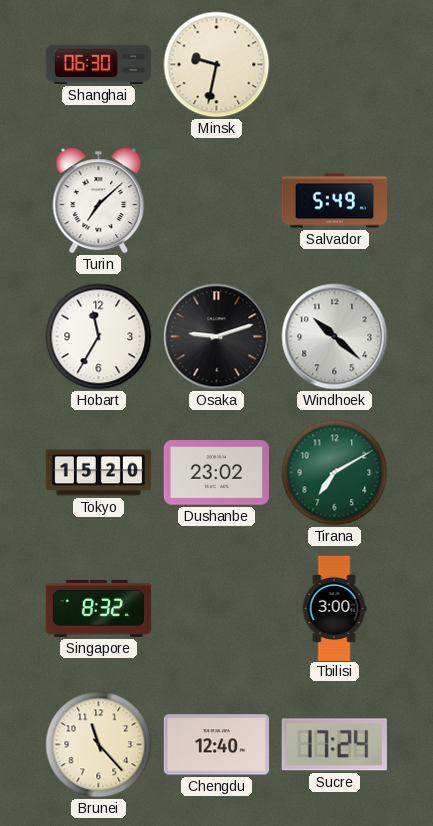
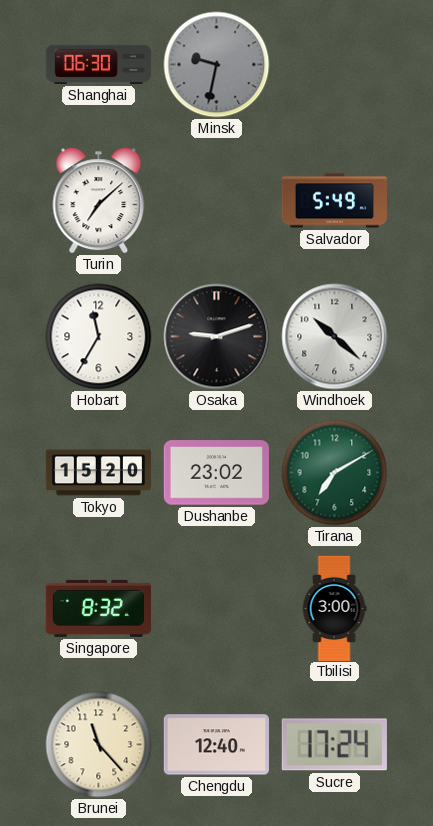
Minsk dial: cream -> grey
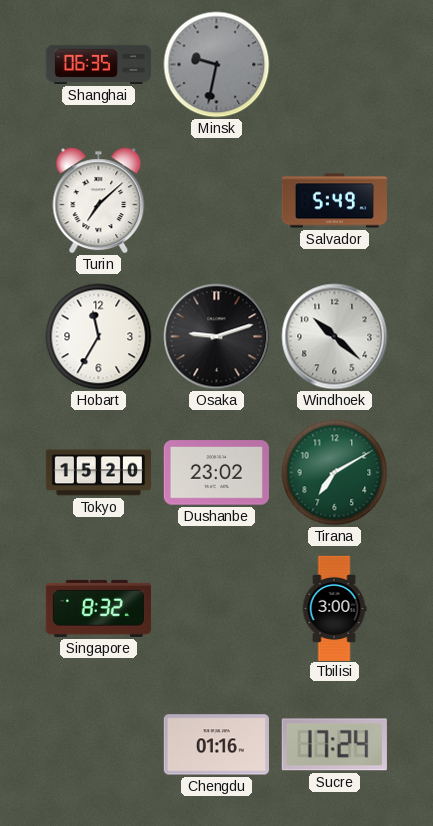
Shanghai: 06:30 -> 06:35
Brunei: 11:23 -> none
Chengdu: 12:40 -> 01:16
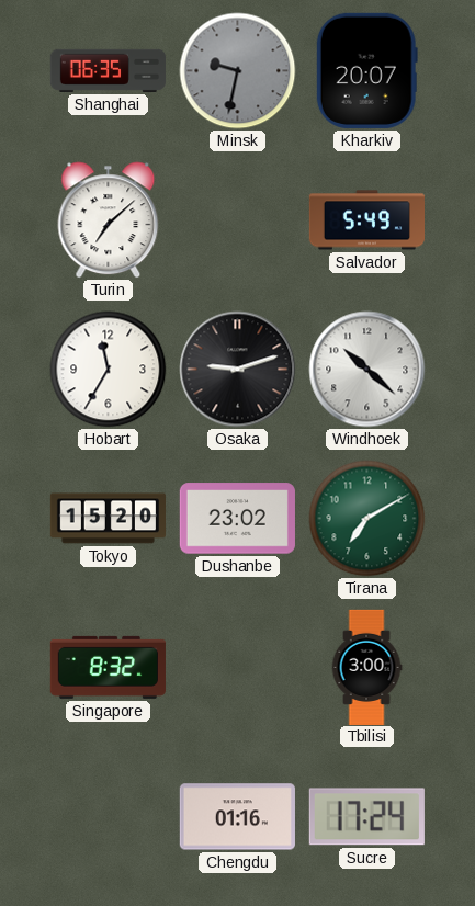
Kharkiv: none -> 20:07
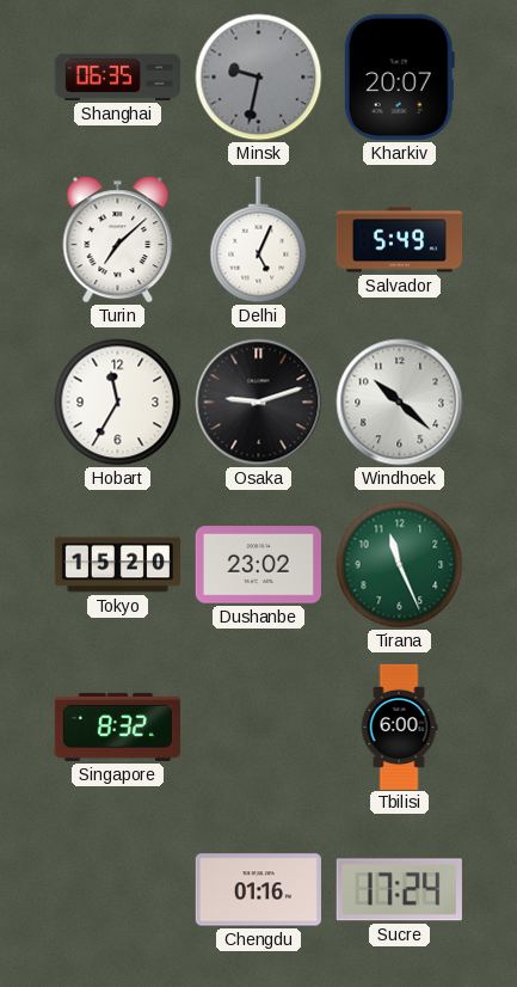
Delhi: none -> 5:04
Tirana: 7:10 -> 11:26
Tbilisi: 3:00 -> 6:00
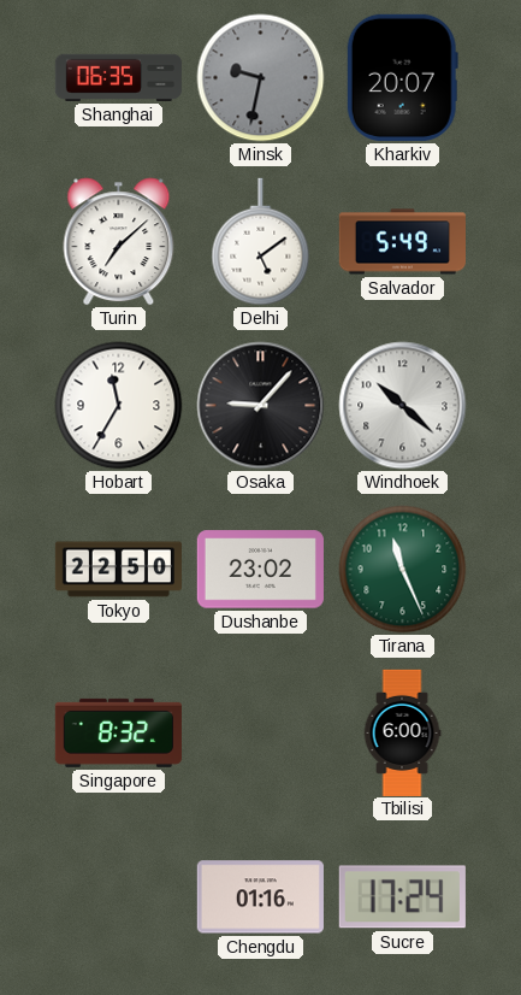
Delhi: 5:04 -> 5:09
Osaka: 9:12 -> 9:07
Tokyo: 15:20 -> 22:50
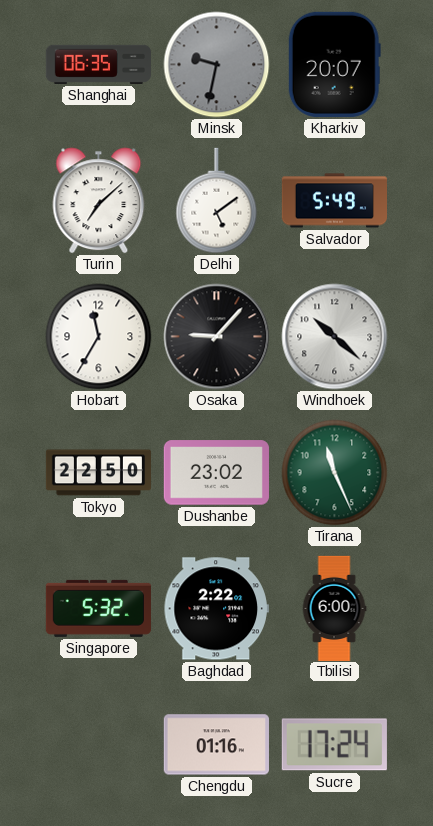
Singapore: 8:32 -> 5:32
Baghdad: none -> 2:22
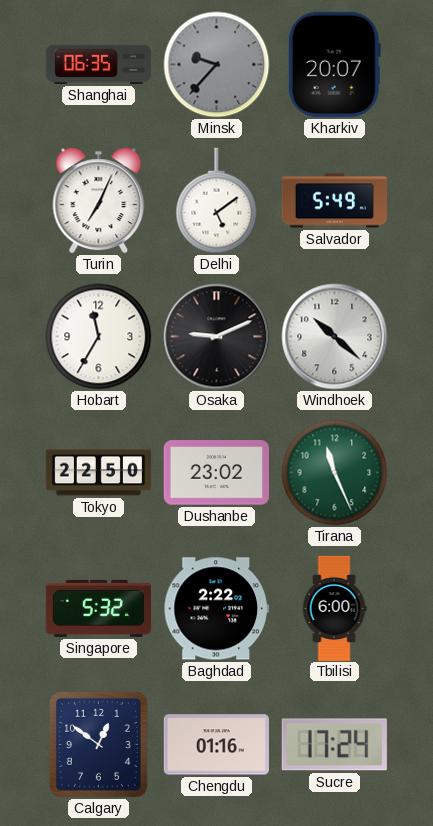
Minsk: 9:32 -> 9:37
Turin: 7:08 -> 7:04
Osaka: 9:07 -> 9:11
Calgary: none -> 12:51
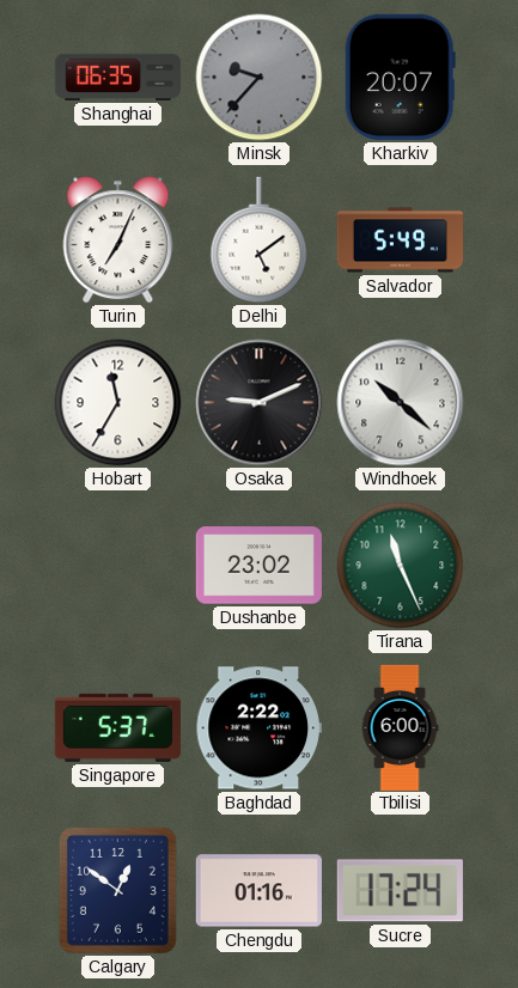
Tokyo: 22:50 -> none
Singapore: 5:32 -> 5:37
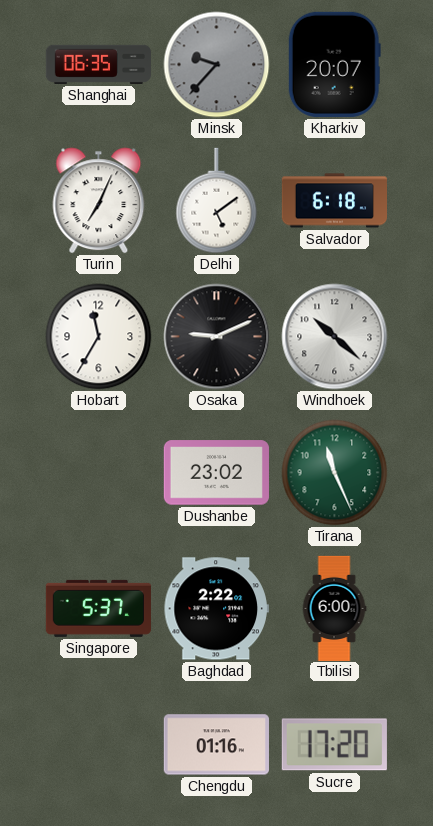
Salvador: 5:49 -> 6:18
Calgary: 12:51 -> none
Sucre: 17:24 -> 17:20
